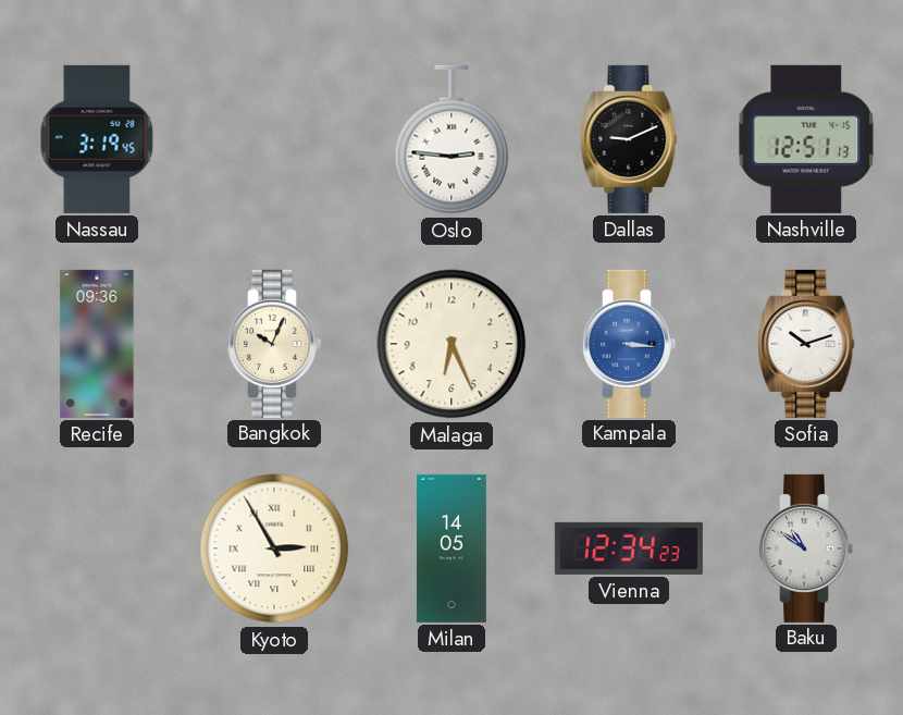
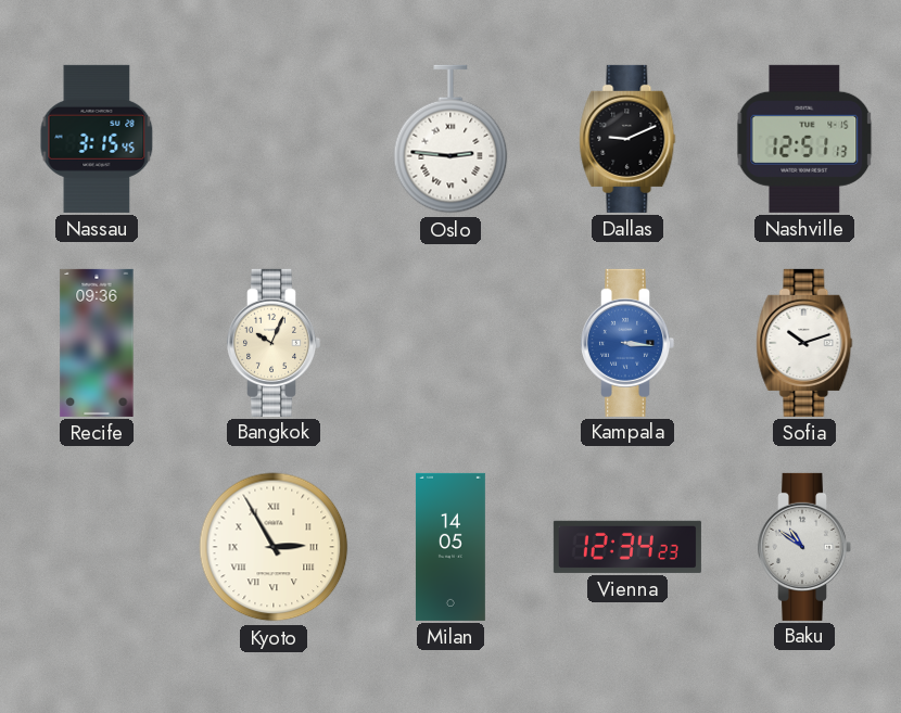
Nassau: 3:19 -> 3:15
Malaga: 6:26 -> none
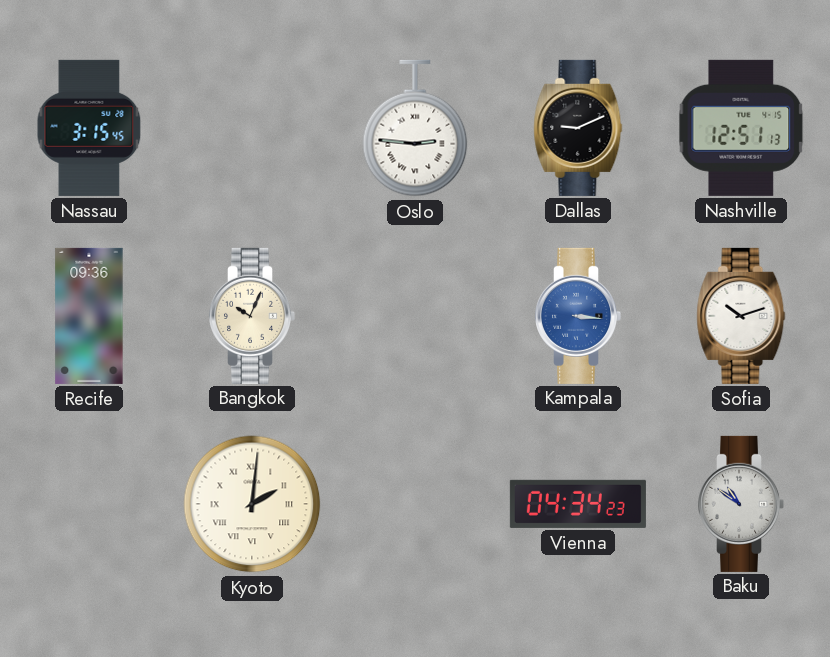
Kyoto: 2:55 -> 2:01
Milan: 14:05 -> none
Vienna: 12:34 -> 04:34
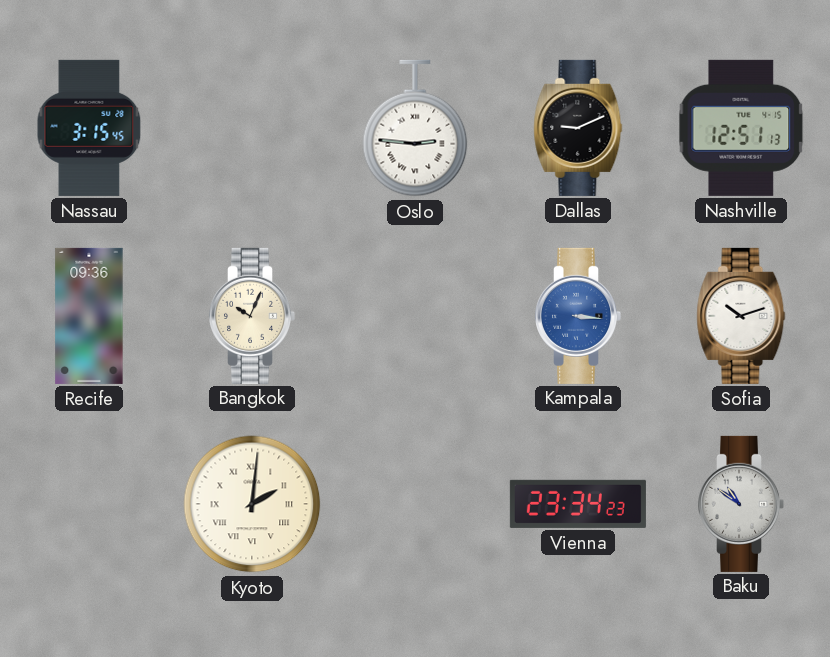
Vienna: 04:34 -> 23:34
